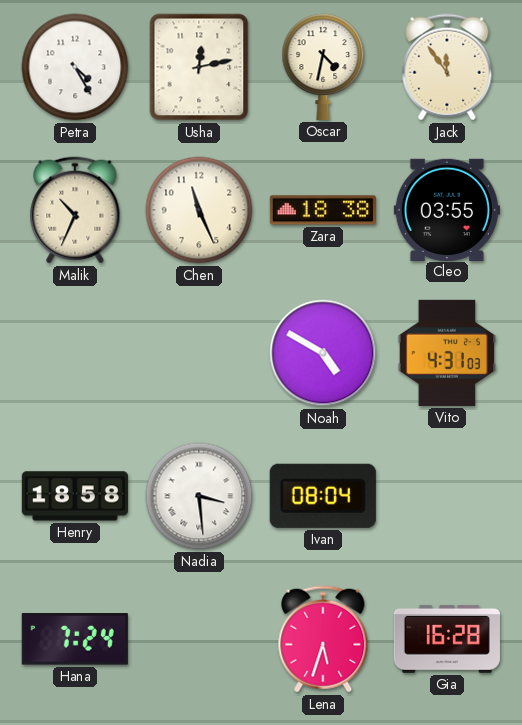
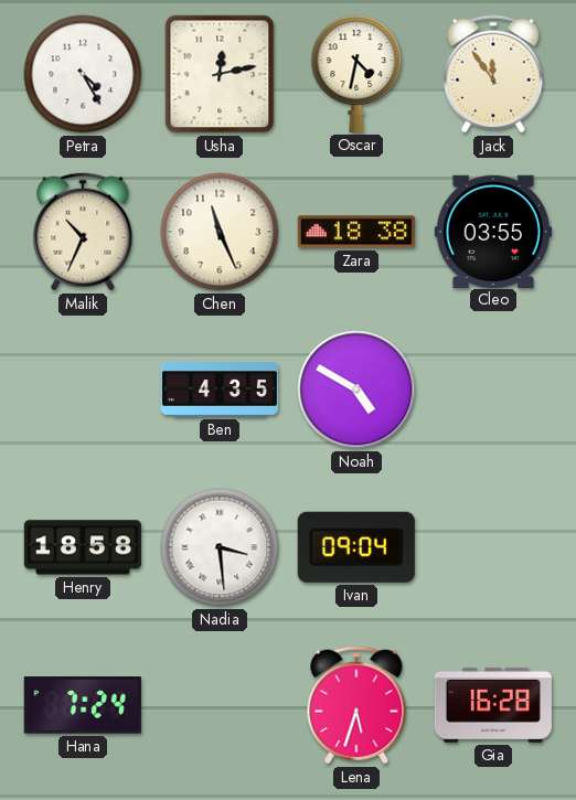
Ben: none -> 4:35
Vito: 4:31 -> none
Ivan: 08:04 -> 09:04
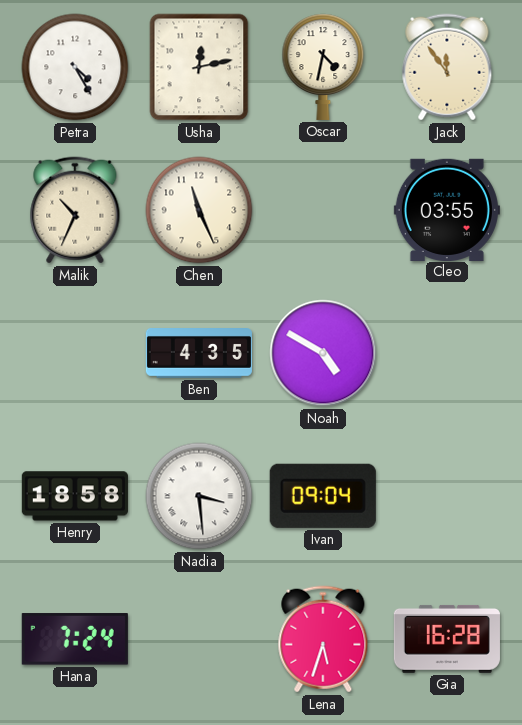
Zara: 18:38 -> none
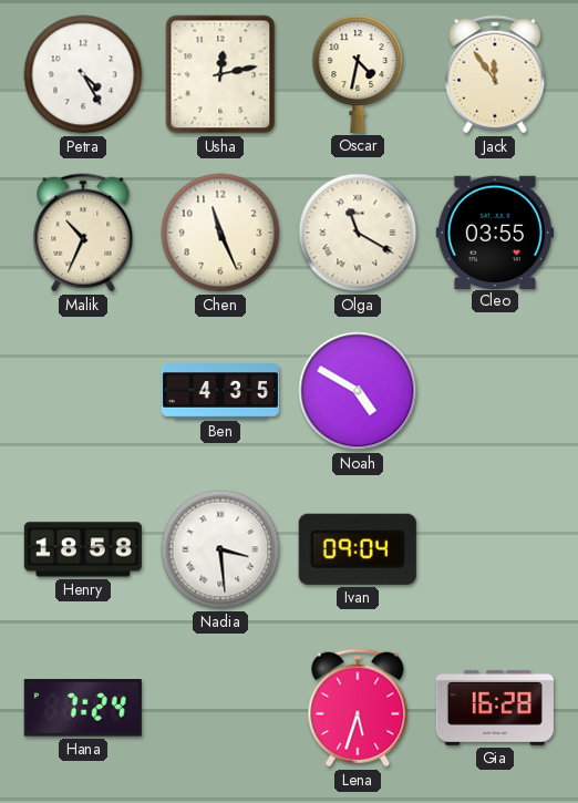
Olga: none -> 11:20
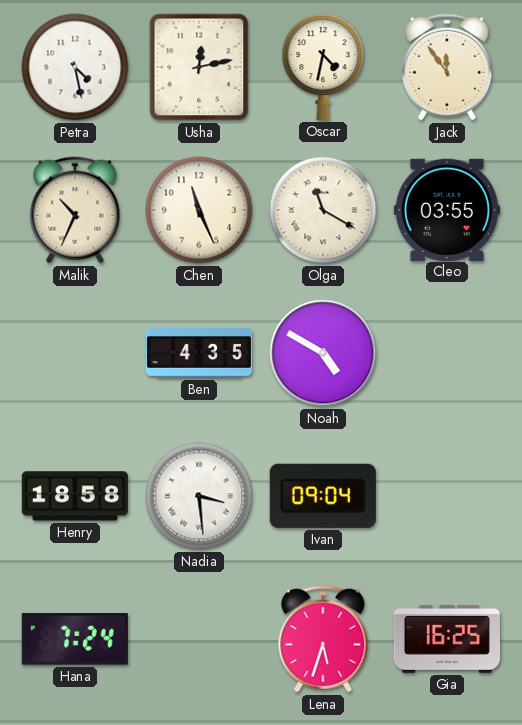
Petra: 4:25 -> 4:28
Gia: 16:28 -> 16:25
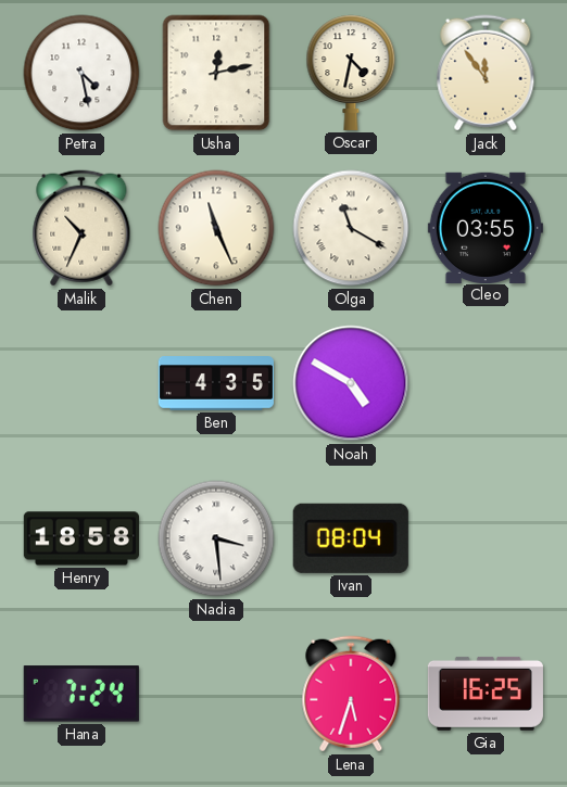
Ivan: 09:04 -> 08:04
